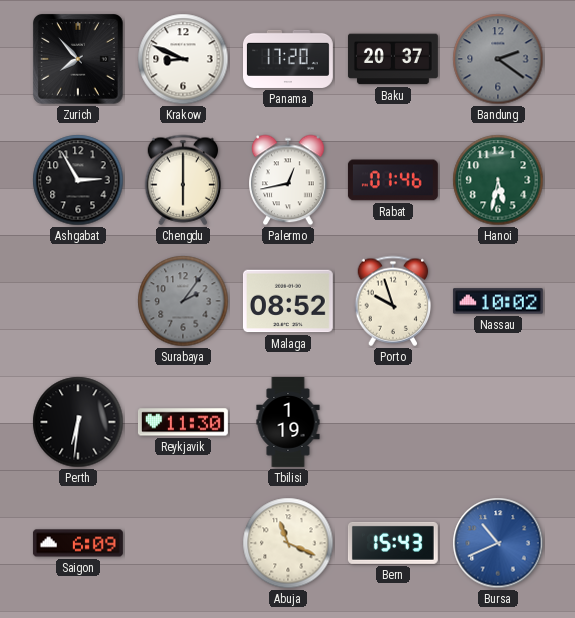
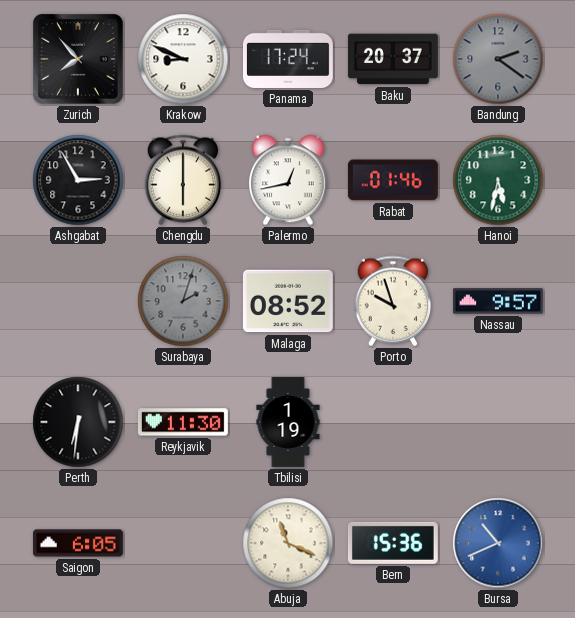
Panama: 17:20 -> 17:24
Surabaya: 2:06 -> 2:03
Nassau: 10:02 -> 9:57
Saigon: 6:09 -> 6:05
Bern: 15:43 -> 15:36
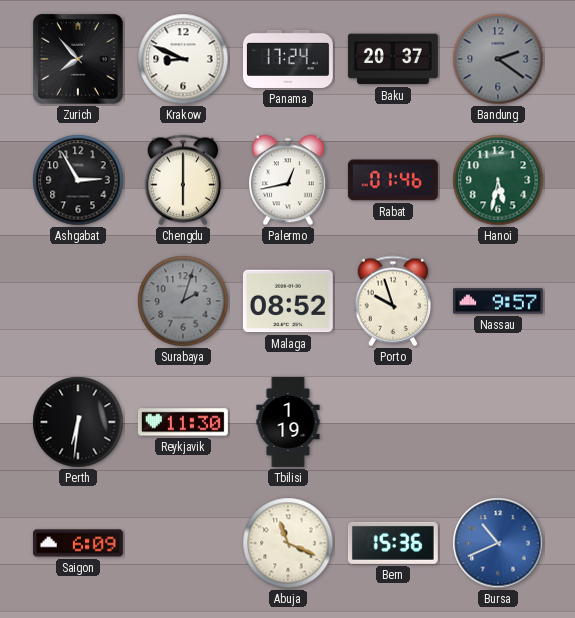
Saigon: 6:05 -> 6:09
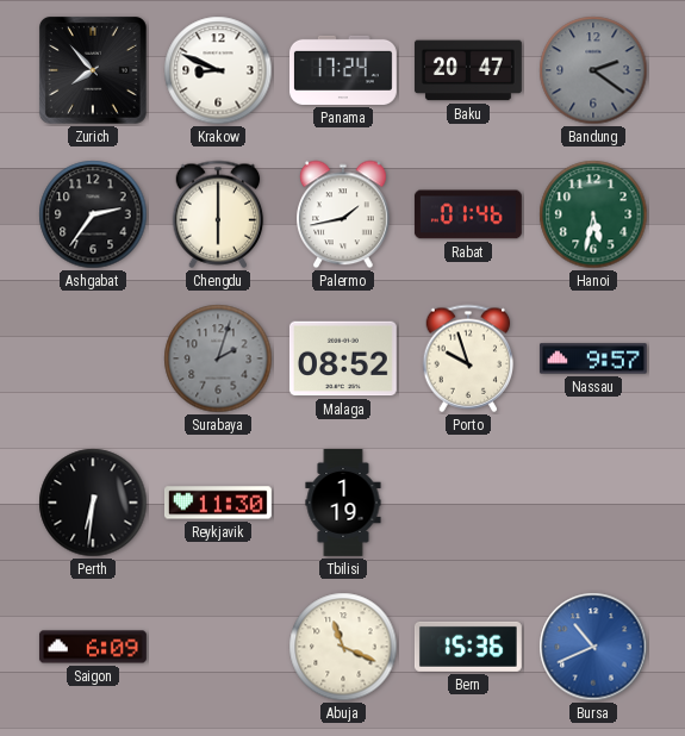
Baku: 20:37 -> 20:47
Ashgabat: 2:55 -> 2:36
Palermo: 12:43 -> 1:43
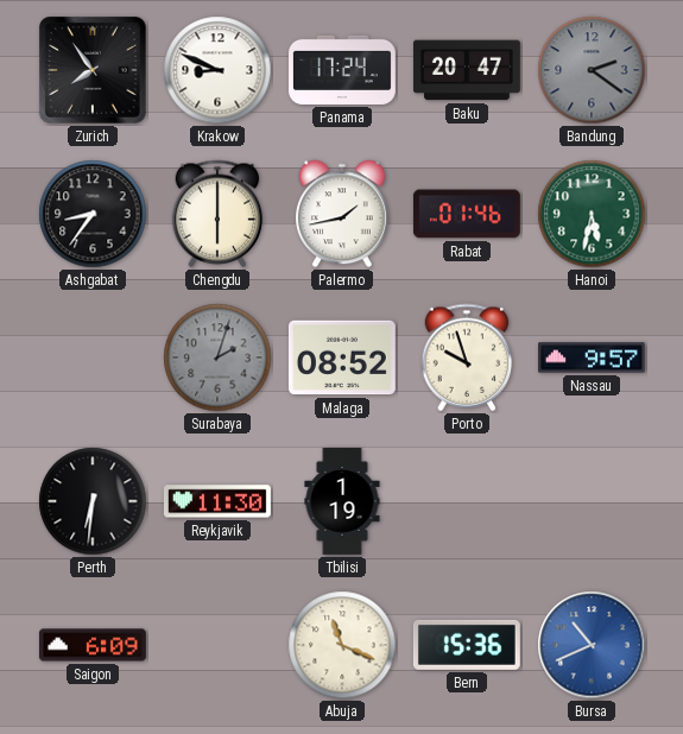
Zurich: 7:53 -> 7:54
Ashgabat: 2:36 -> 8:36
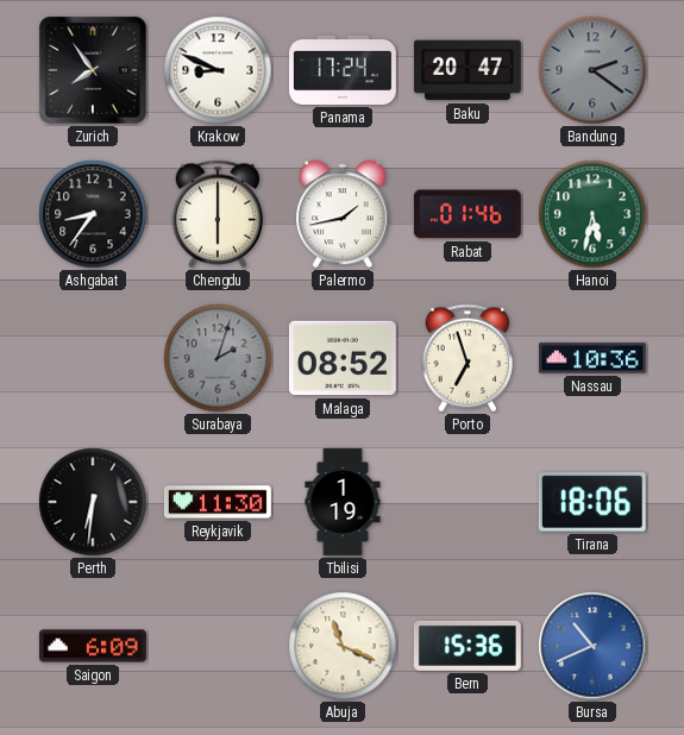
Porto: 9:57 -> 6:57
Nassau: 9:57 -> 10:36
Tirana: none -> 18:06
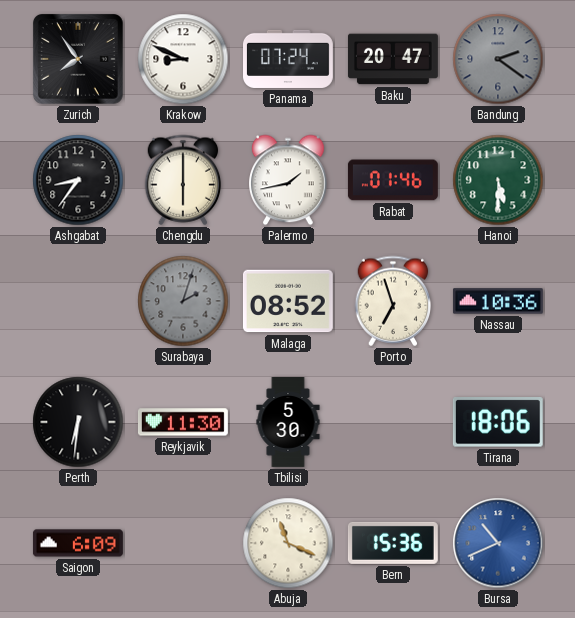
Panama: 17:24 -> 07:24
Hanoi: 5:32 -> 5:30
Tbilisi: 1:19 -> 5:30
